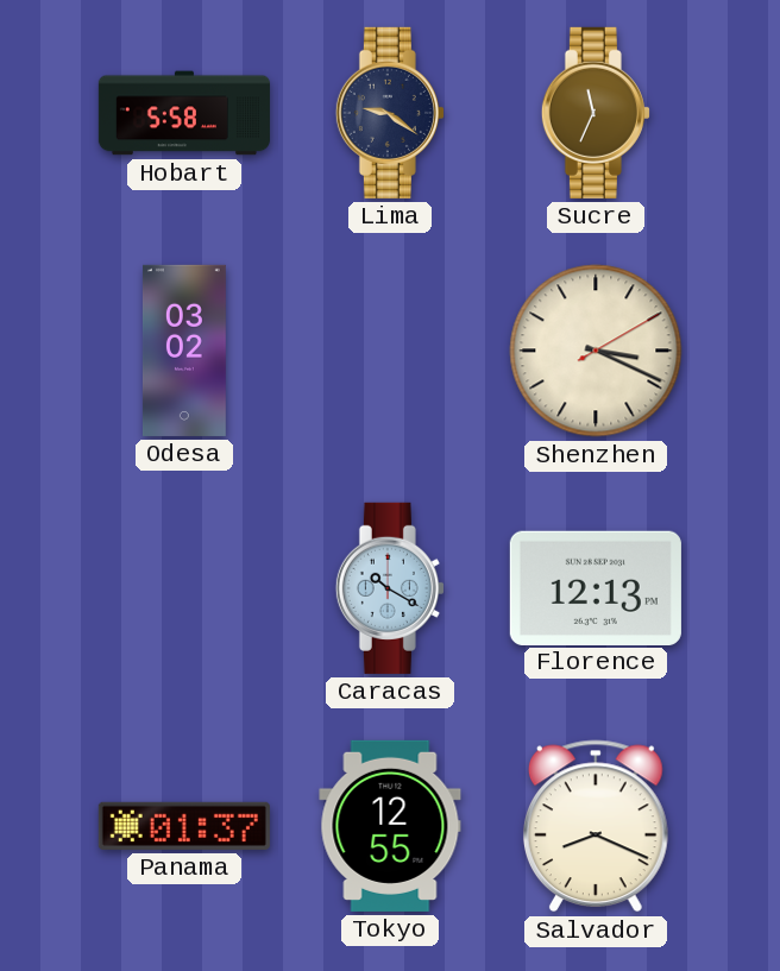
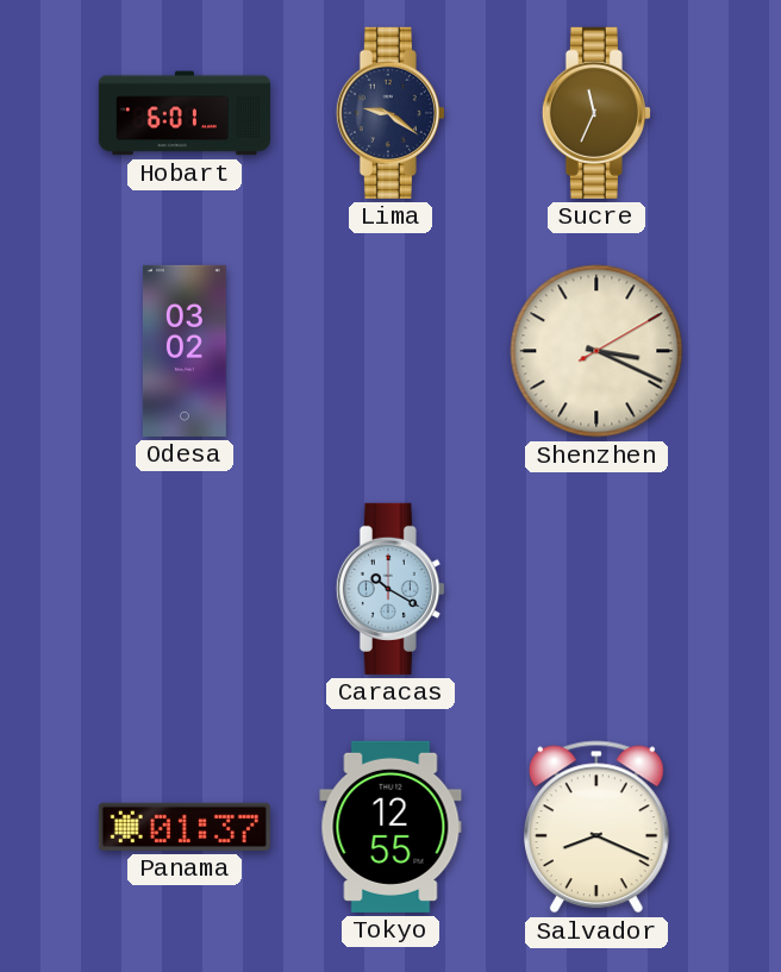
Hobart: 5:58 -> 6:01
Florence: 12:13 -> none
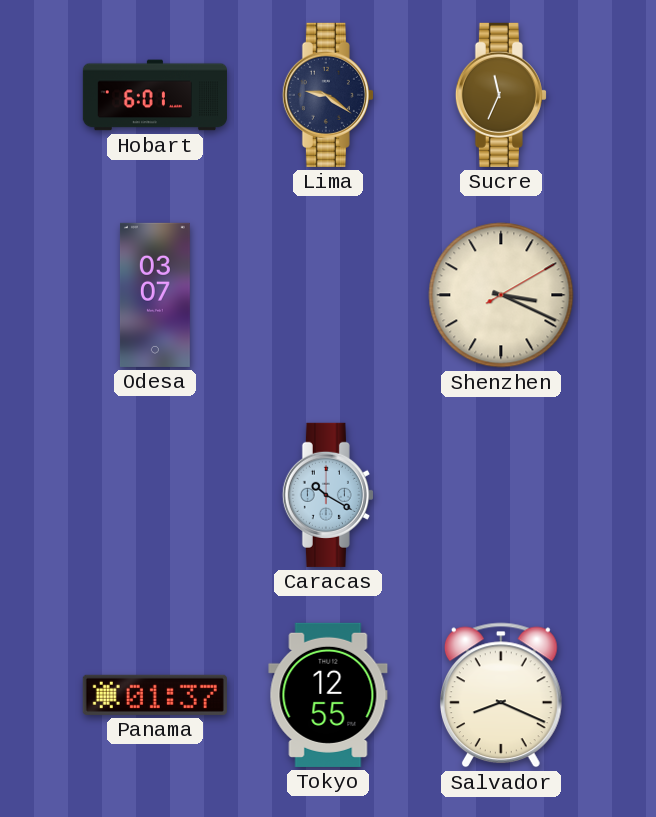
Odesa: 03:02 -> 03:07
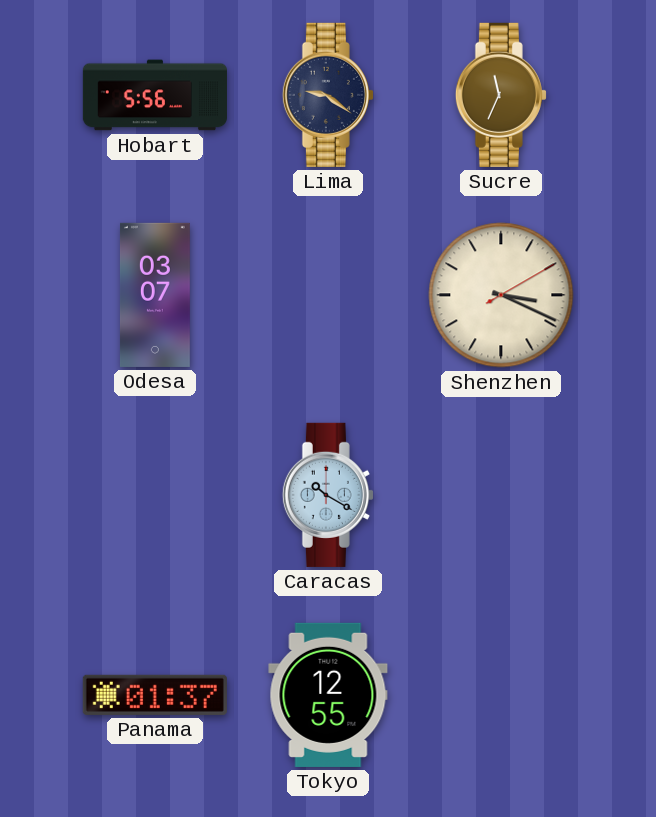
Hobart: 6:01 -> 5:56
Salvador: 8:19 -> none
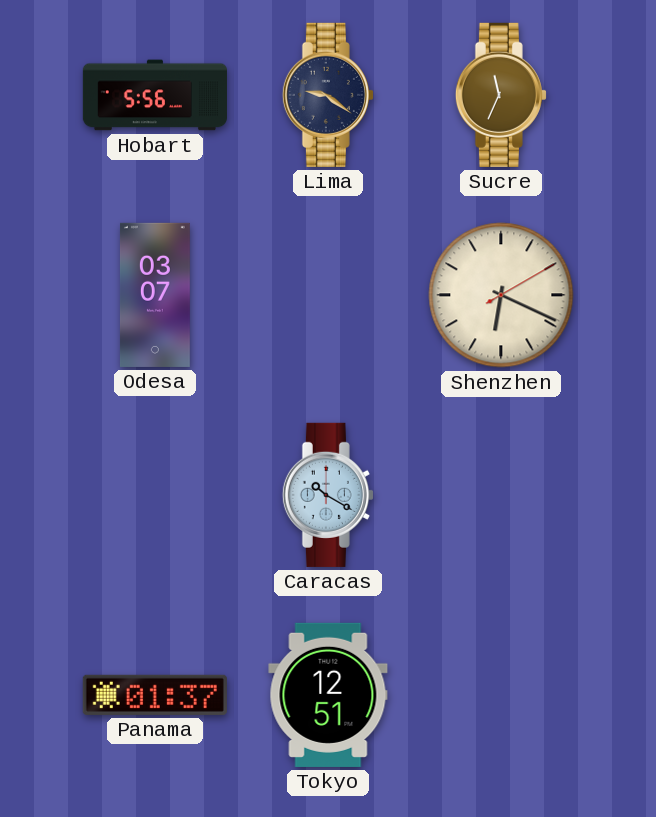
Shenzhen: 3:19 -> 6:19
Tokyo: 12:55 -> 12:51
